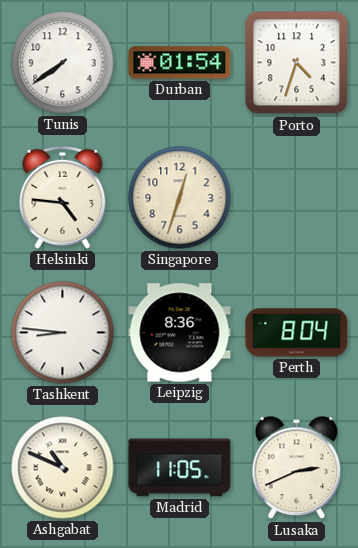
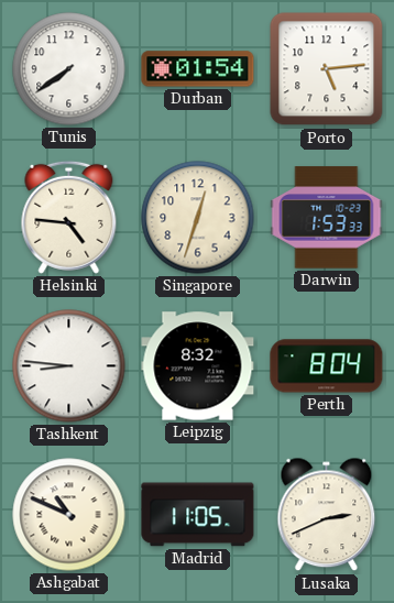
Porto: 4:33 -> 5:14
Darwin: none -> 1:53
Leipzig: 8:36 -> 8:32
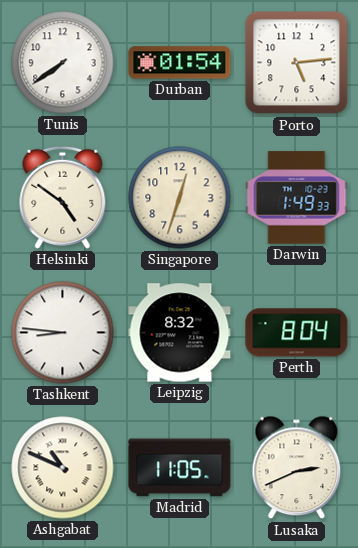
Helsinki: 4:46 -> 4:51
Darwin: 1:53 -> 1:49
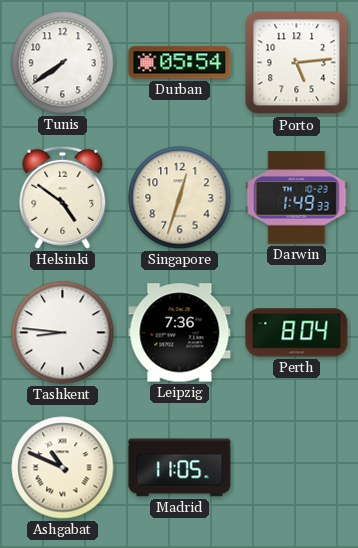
Durban: 01:54 -> 05:54
Leipzig: 8:32 -> 7:36
Lusaka: 2:41 -> none
